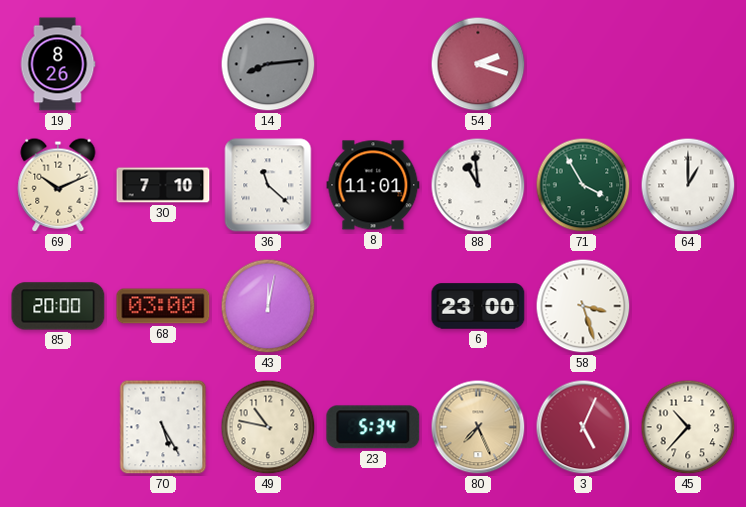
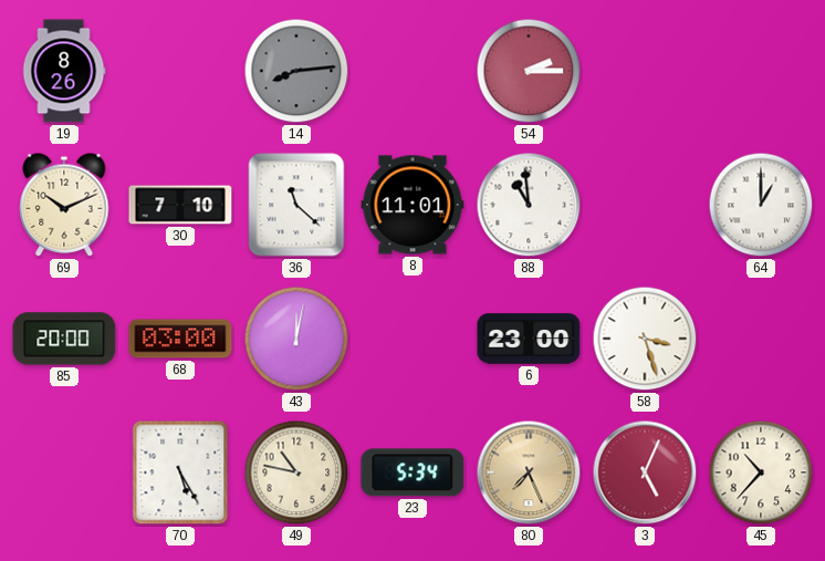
54: 2:18 -> 2:15
71: 3:55 -> none
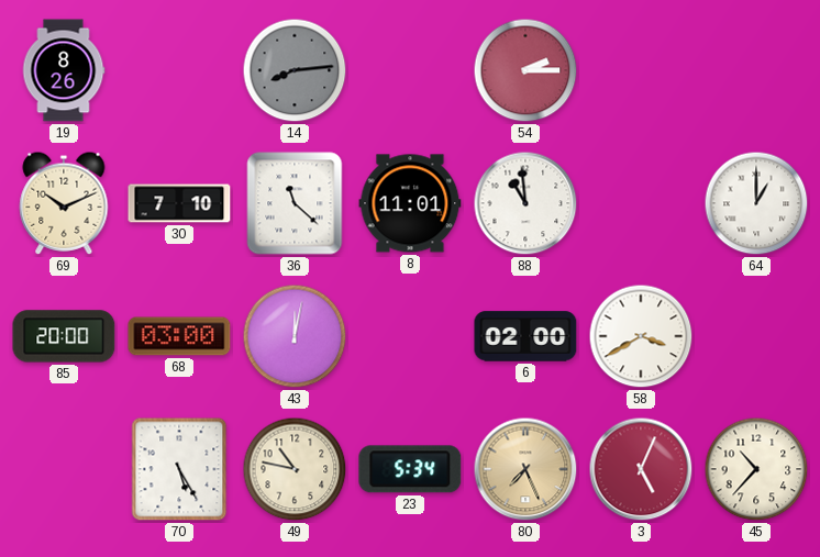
6: 23:00 -> 02:00
58: 3:27 -> 3:40
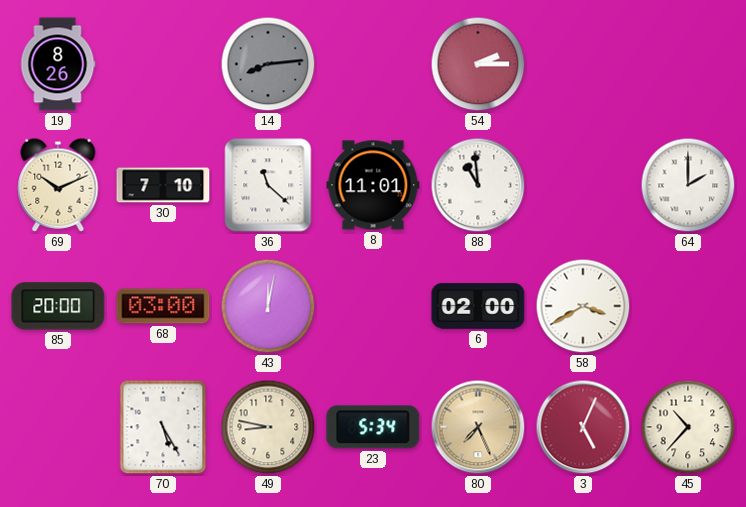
64: 1:00 -> 2:00
49: 10:47 -> 8:47
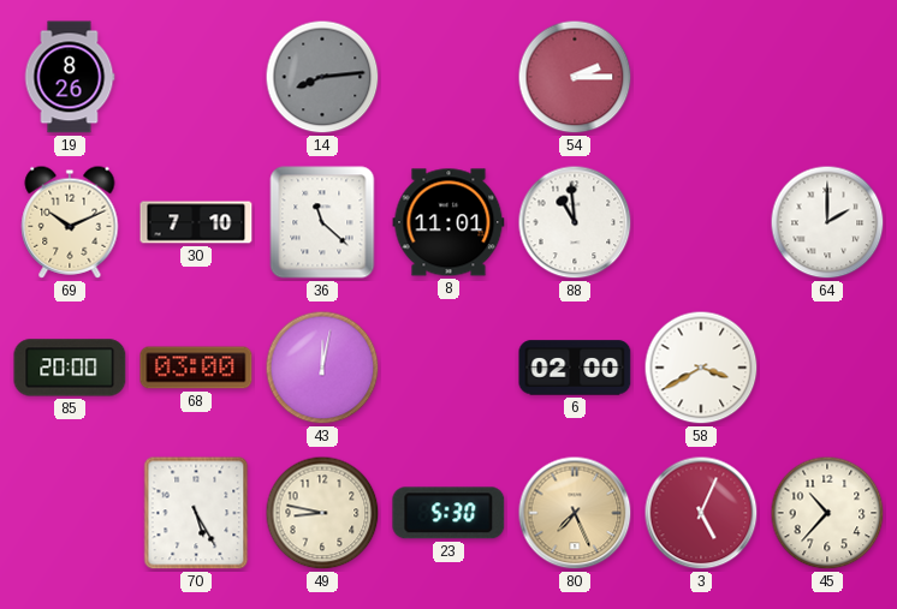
23: 5:34 -> 5:30
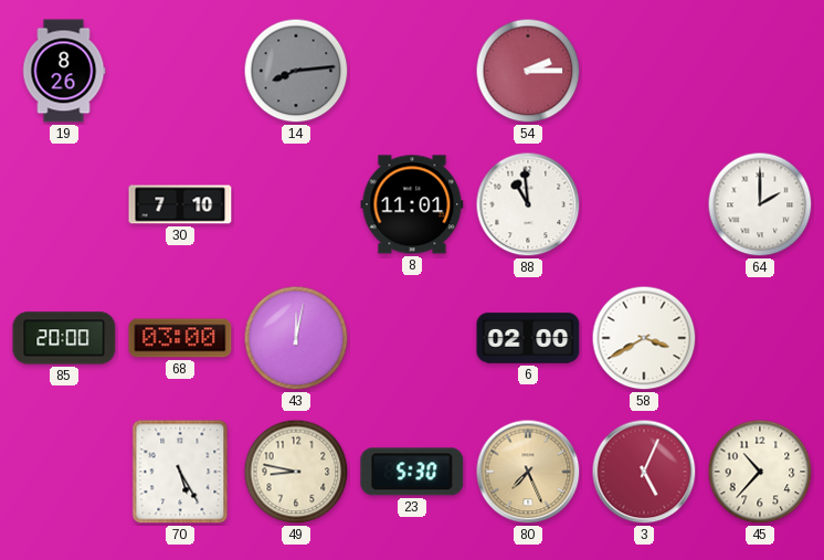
69: 10:11 -> none
36: 11:22 -> none
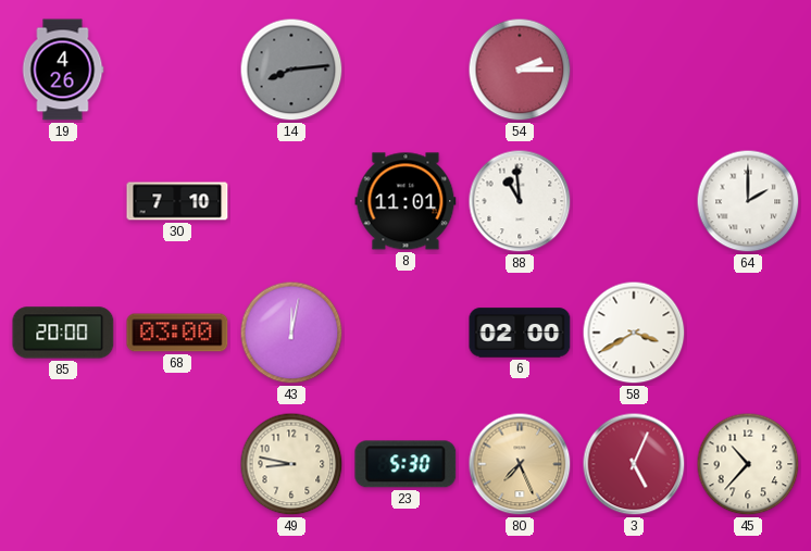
19: 8:26 -> 4:26
70: 5:25 -> none
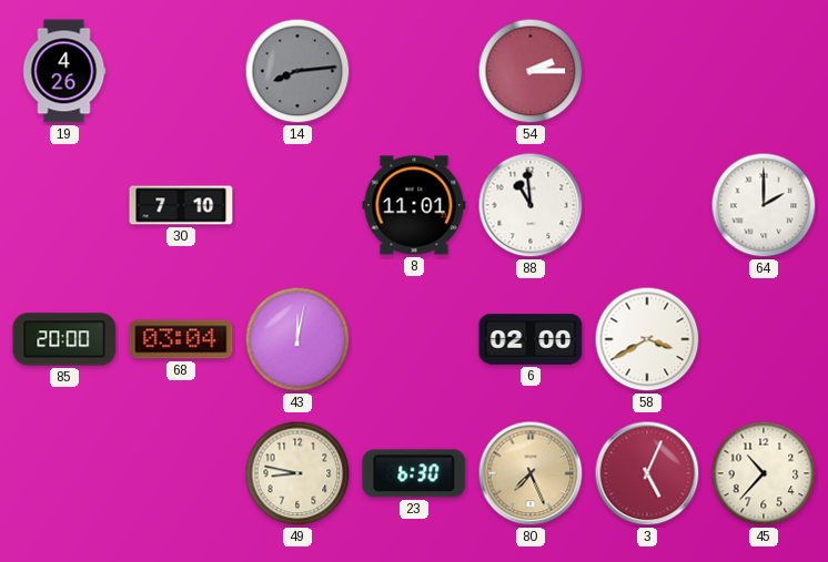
68: 03:00 -> 03:04
23: 5:30 -> 6:30
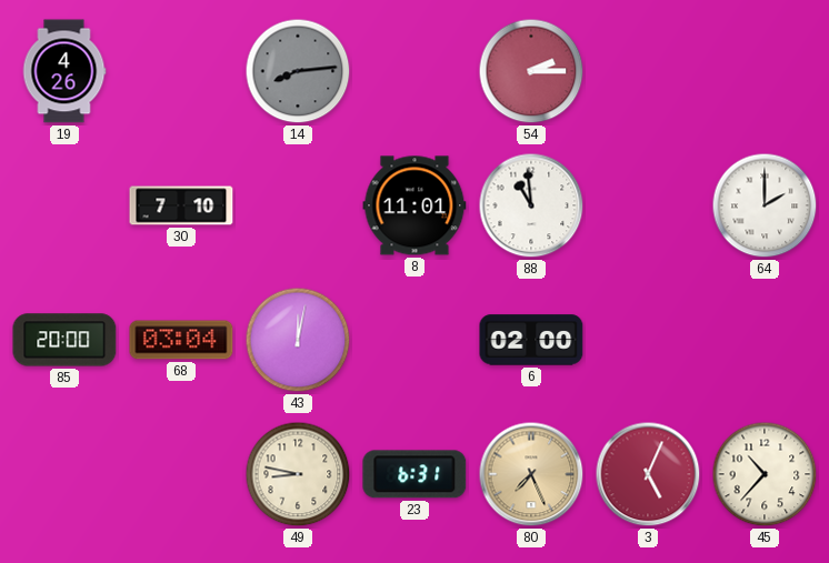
58: 3:40 -> none
23: 6:30 -> 6:31
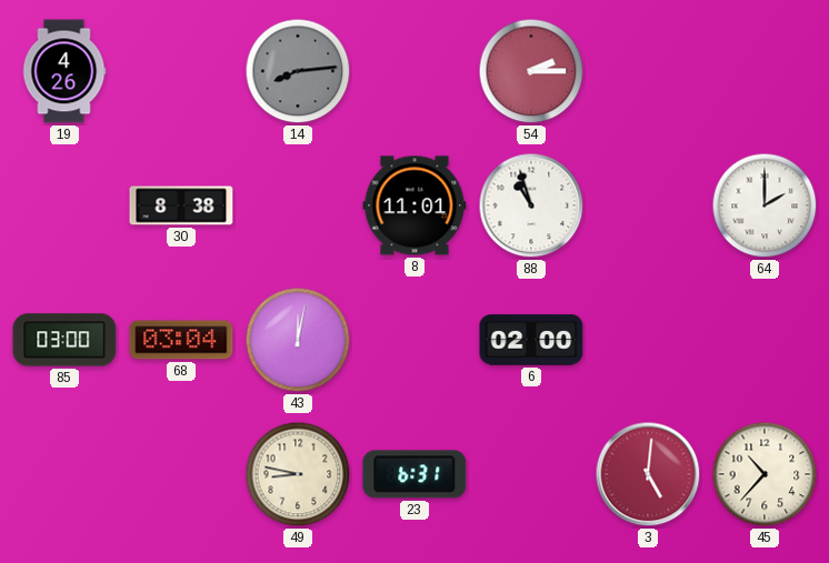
30: 7:10 -> 8:38
88: 10:59 -> 10:57
85: 20:00 -> 03:00
80: 7:26 -> none
3: 5:04 -> 5:01
